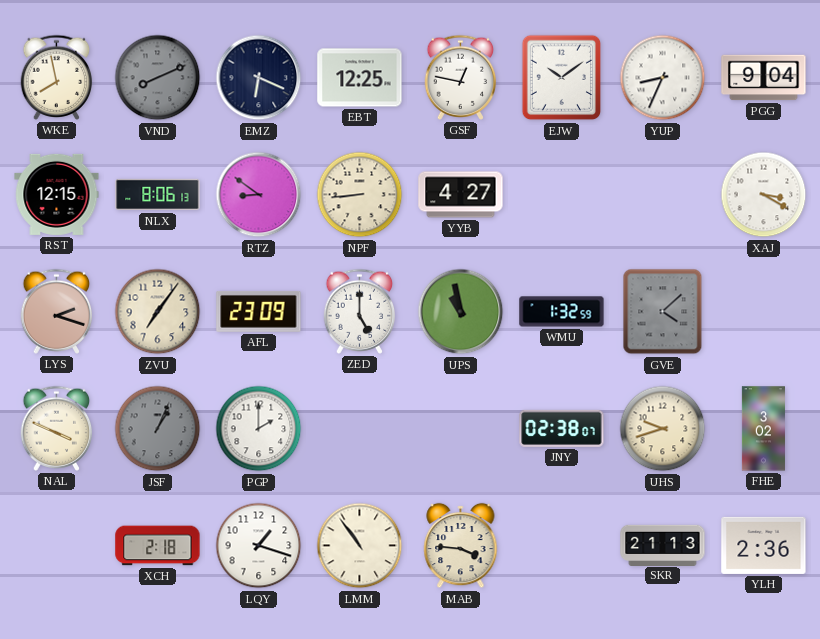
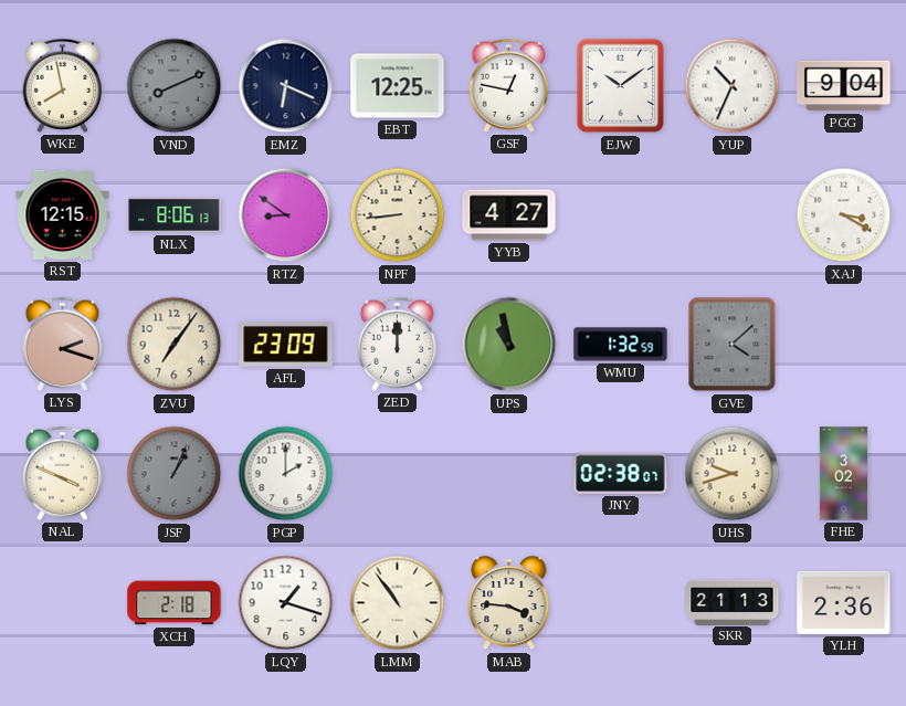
YUP: 8:34 -> 10:34
ZED: 5:00 -> 12:00
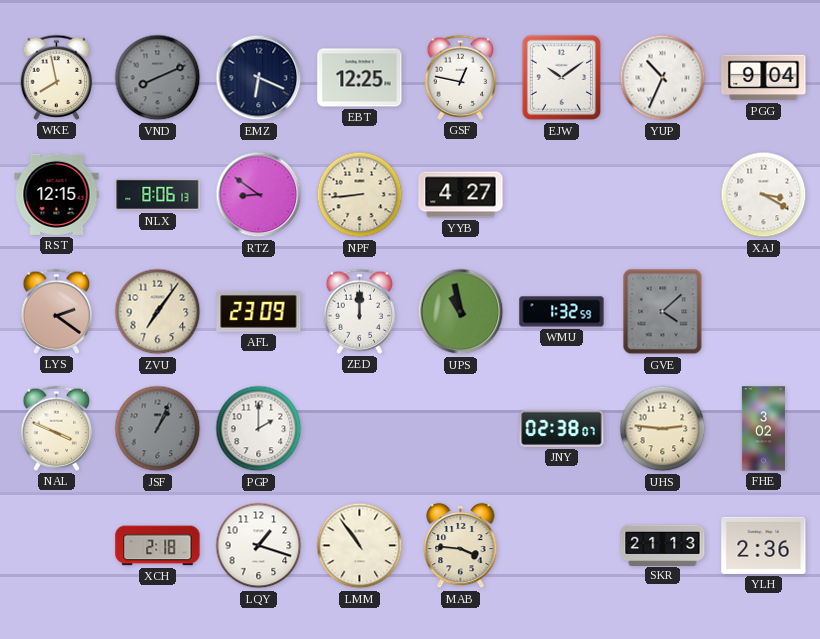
LYS: 2:18 -> 2:21
UHS: 9:42 -> 2:46
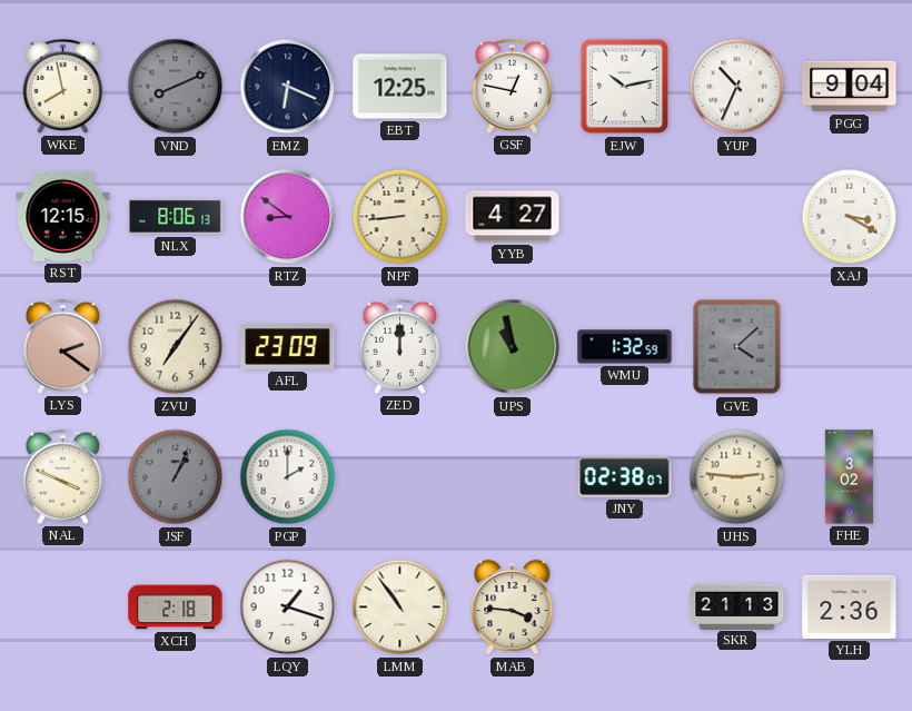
EJW: 10:09 -> 10:13
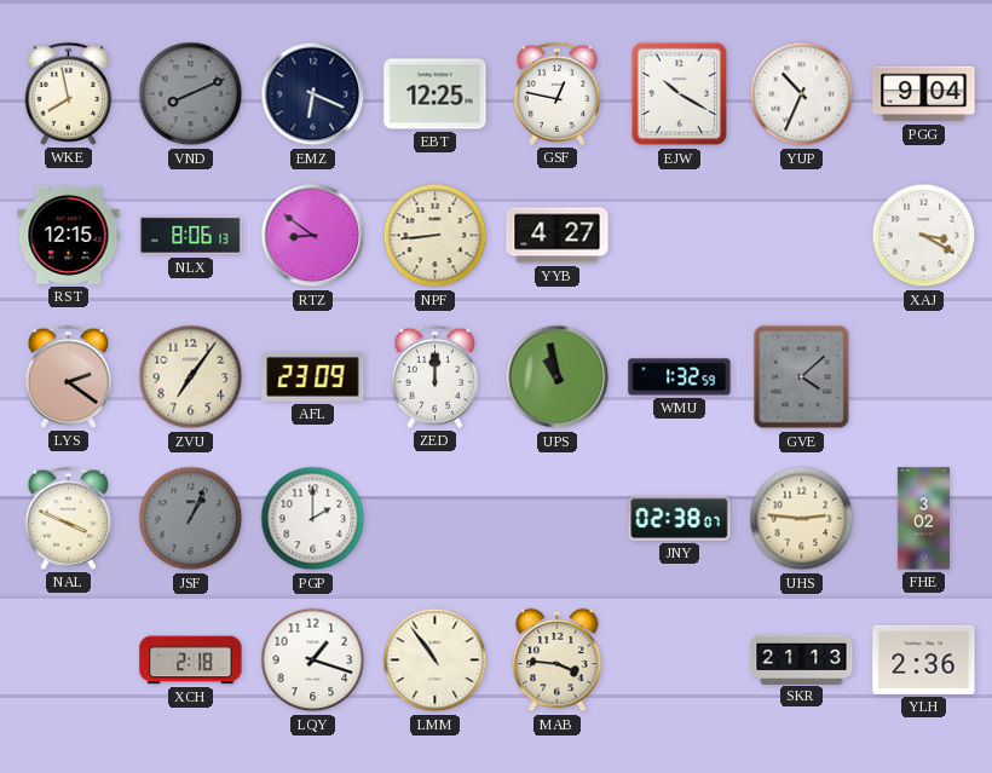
EJW: 10:13 -> 10:20
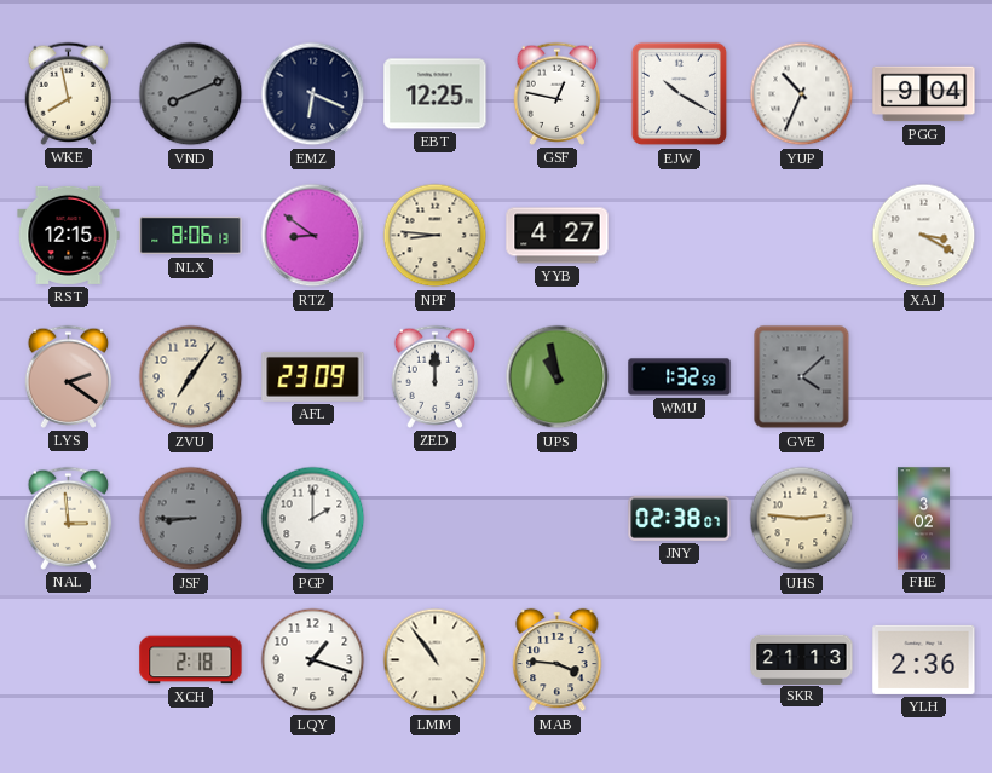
NPF: 8:44 -> 8:46
NAL: 3:49 -> 2:59
JSF: 1:04 -> 8:45
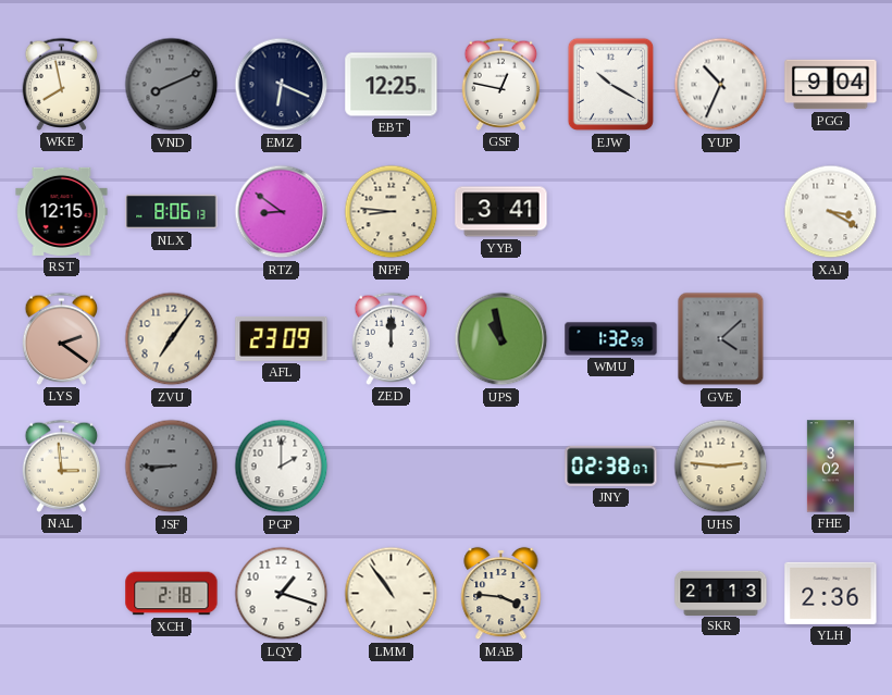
YYB: 4:27 -> 3:41
